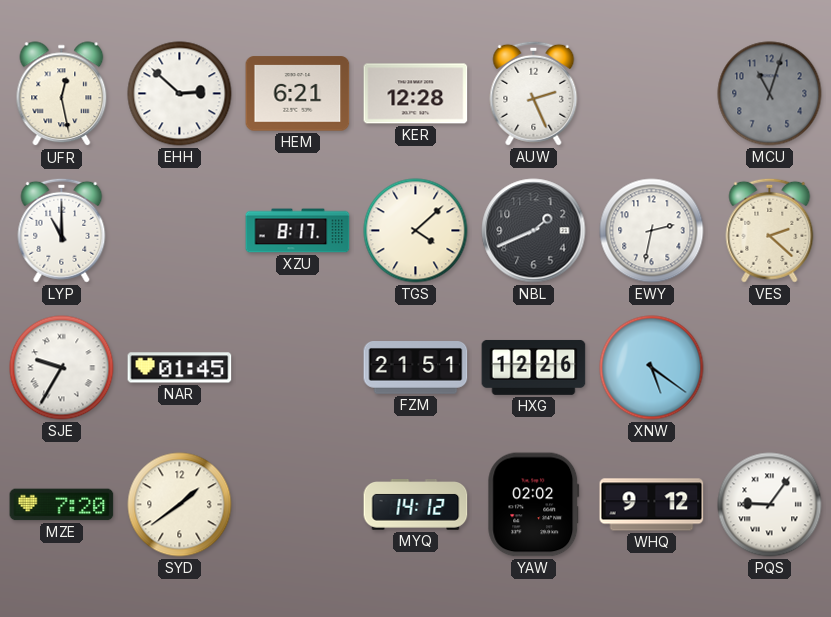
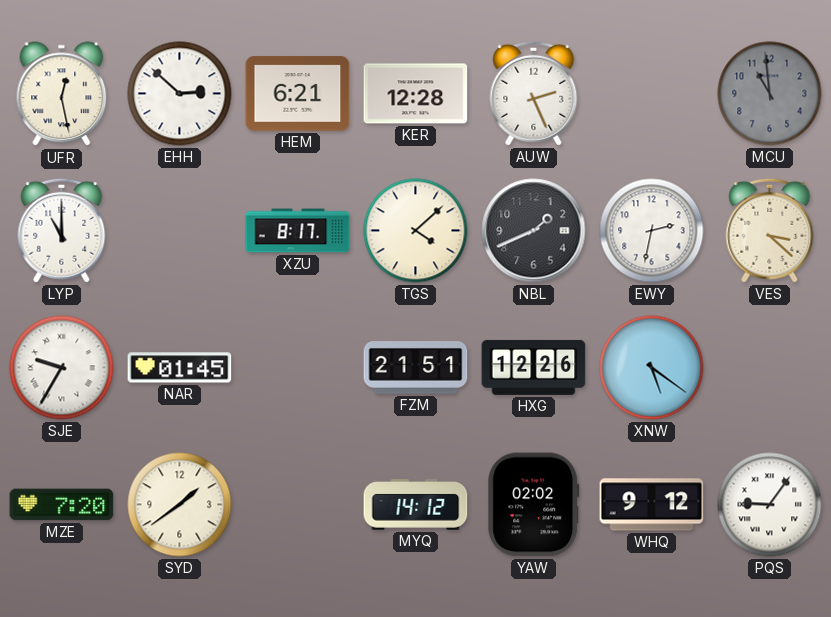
MCU: 11:03 -> 10:59
VES: 2:22 -> 3:22
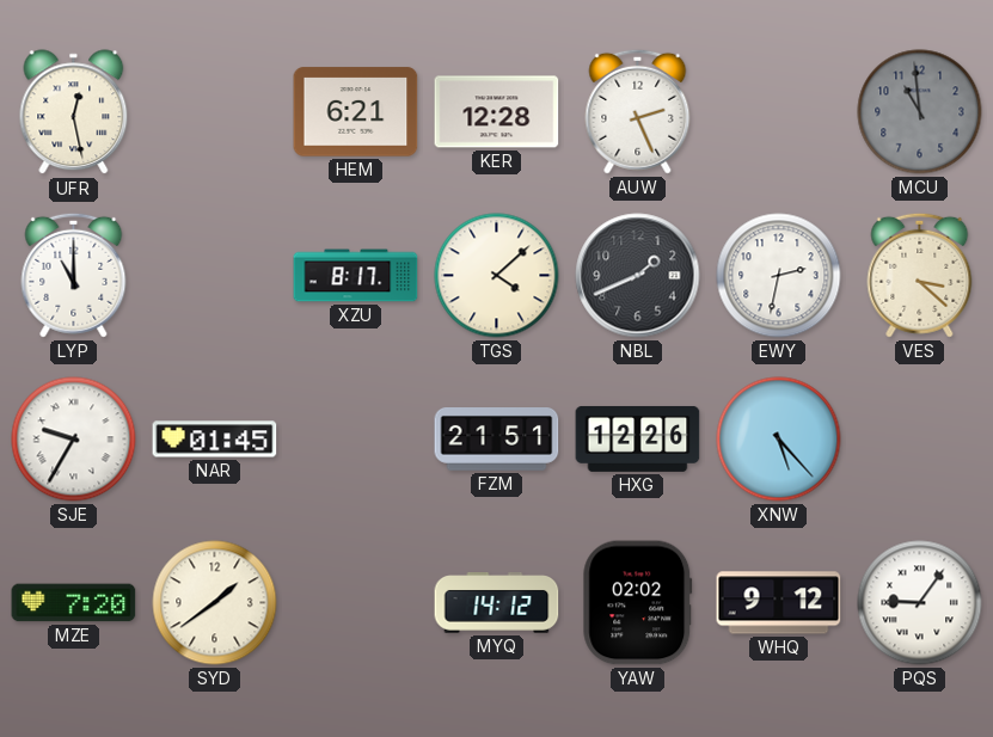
EHH: 2:52 -> none
XNW: 5:21 -> 5:23
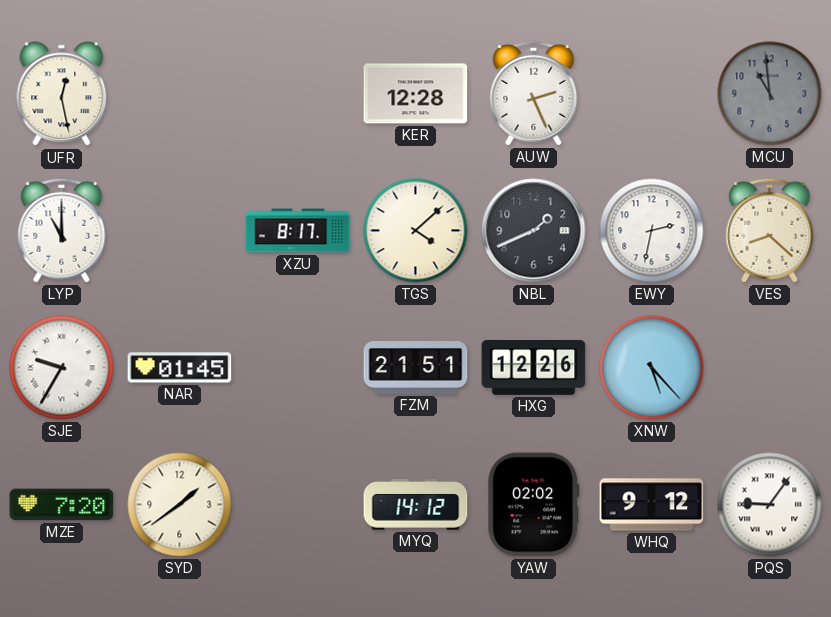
HEM: 6:21 -> none
VES: 3:22 -> 8:22
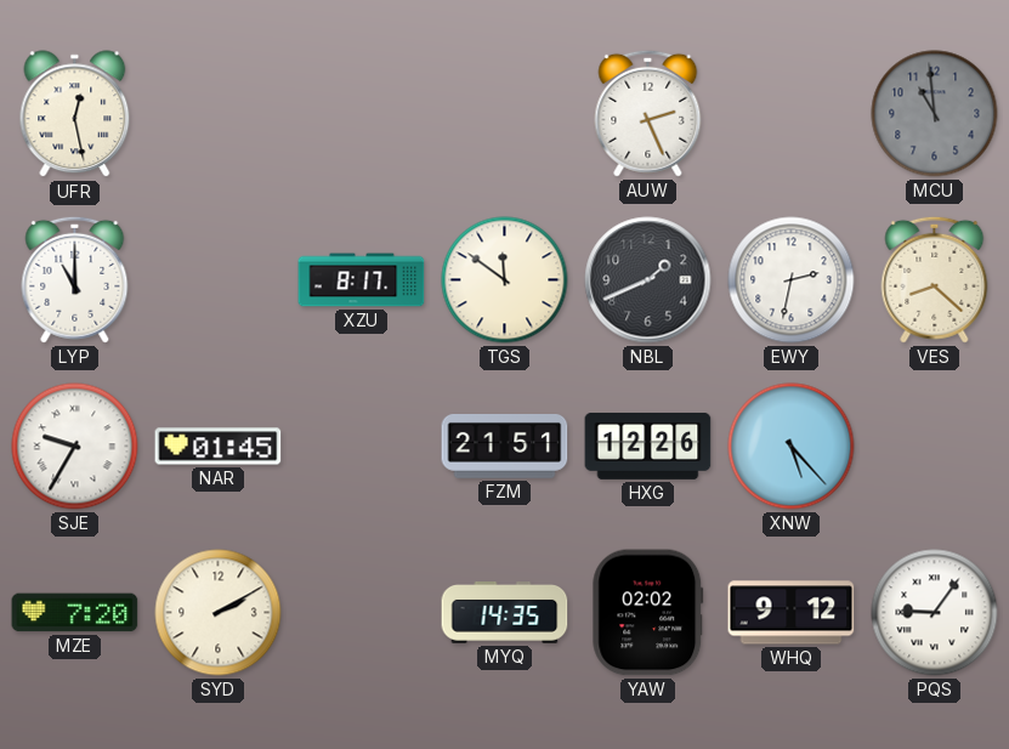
KER: 12:28 -> none
TGS: 4:08 -> 11:51
SYD: 1:39 -> 2:10
MYQ: 14:12 -> 14:35
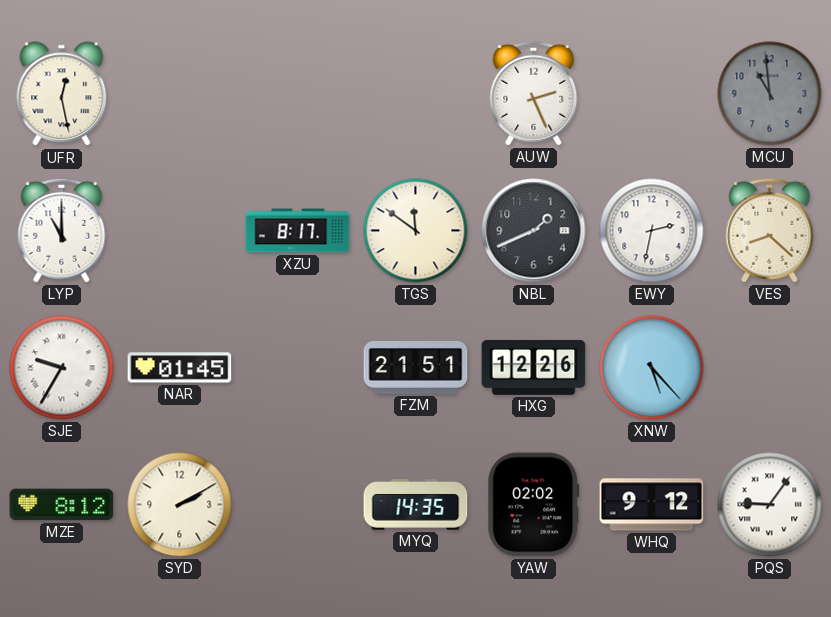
MZE: 7:20 -> 8:12
